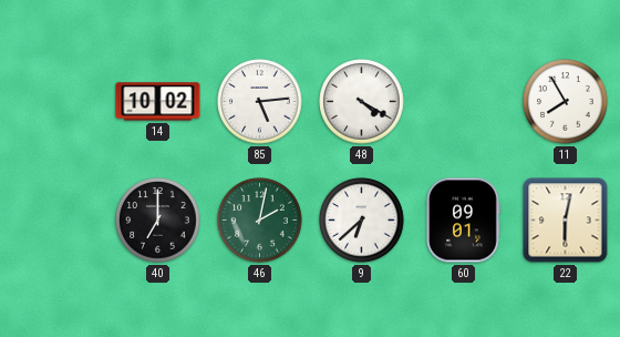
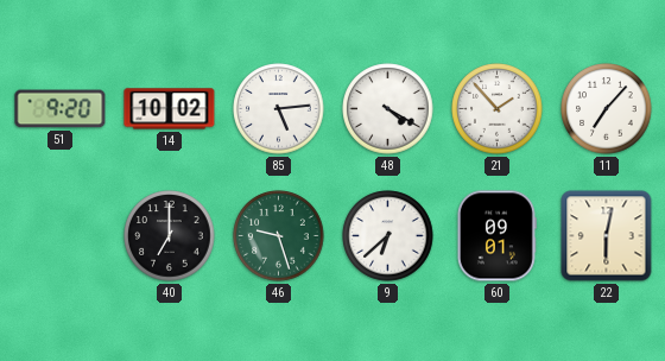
51: none -> 9:20
21: none -> 1:53
11: 7:55 -> 7:07
46: 2:02 -> 9:27
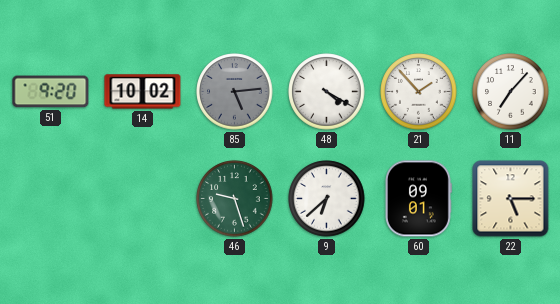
85 dial: white -> grey
40: 7:00 -> none
22: 6:02 -> 5:15
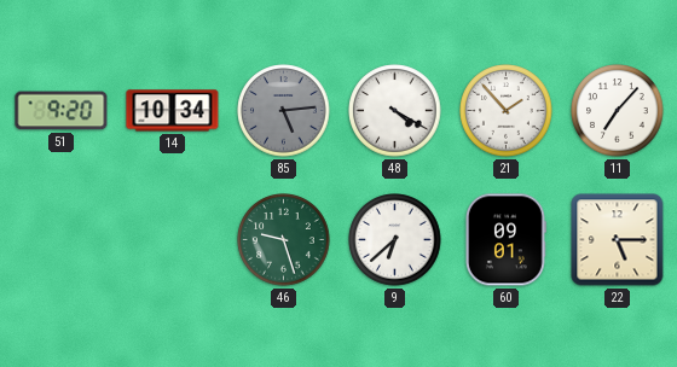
14: 10:02 -> 10:34
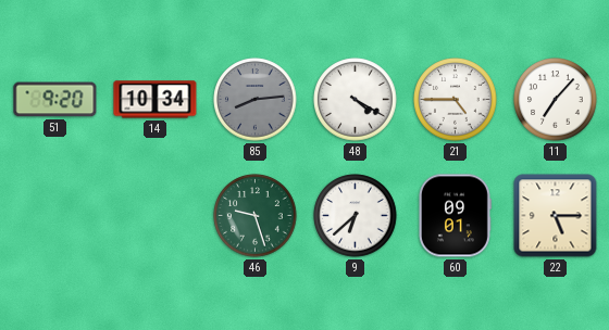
85: 5:14 -> 8:14
21: 1:53 -> 4:45
